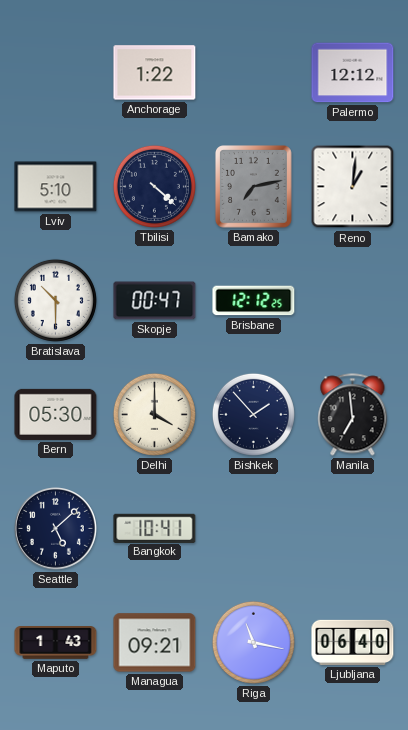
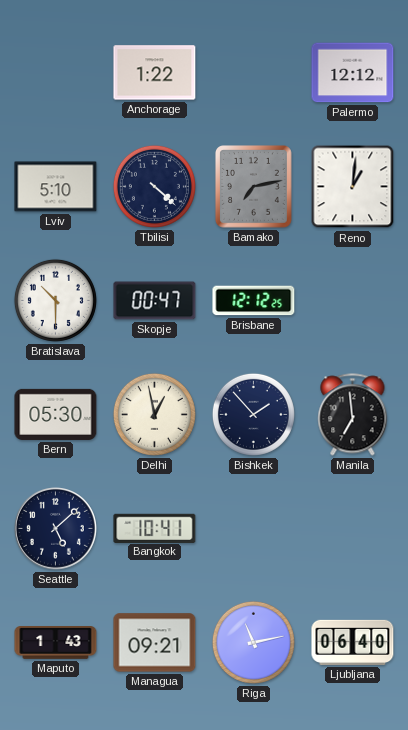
Delhi: 4:00 -> 12:58
Riga: 11:17 -> 11:13
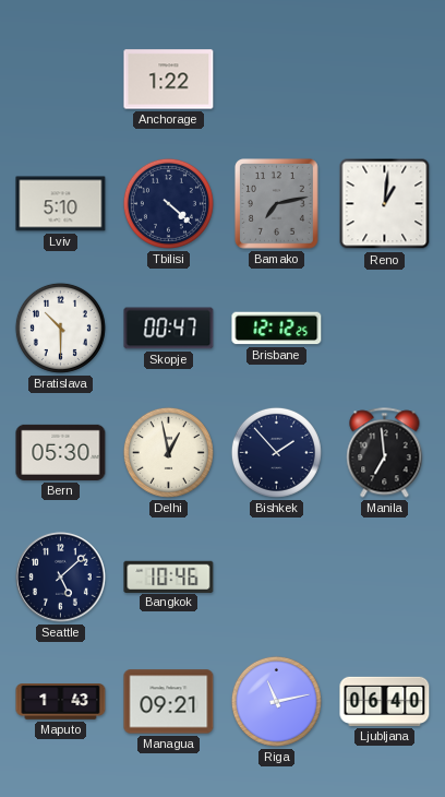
Palermo: 12:12 -> none
Bangkok: 10:41 -> 10:46
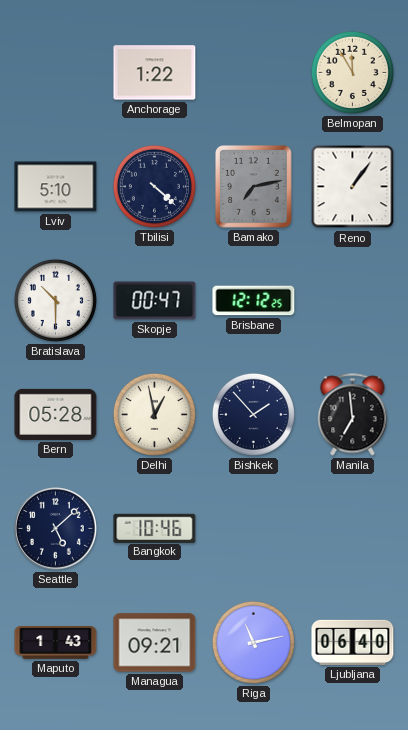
Belmopan: none -> 11:55
Reno: 1:01 -> 1:06
Bern: 05:30 -> 05:28
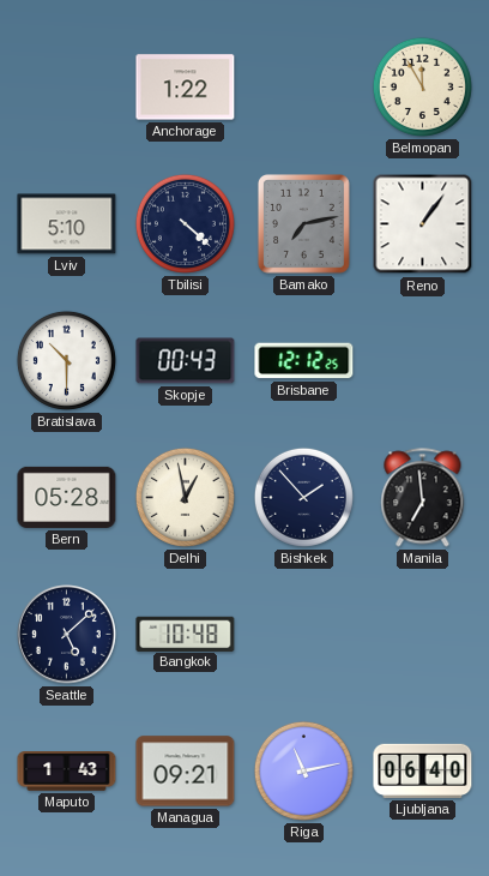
Skopje: 00:47 -> 00:43
Bangkok: 10:46 -> 10:48
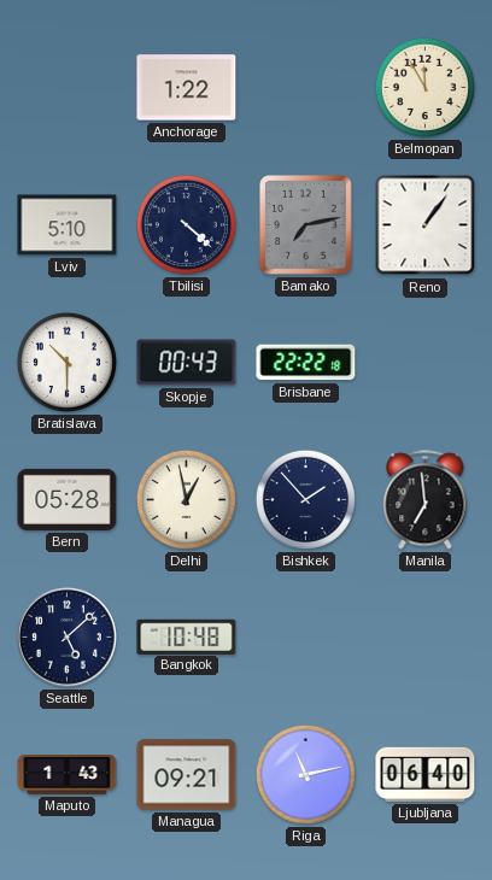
Brisbane: 12:12 -> 22:22
